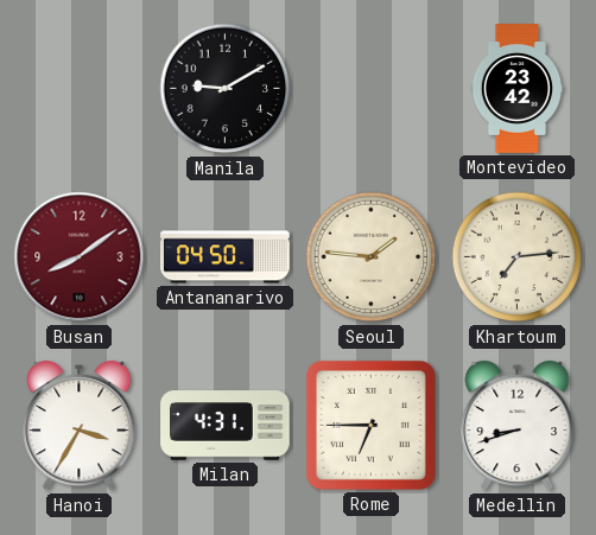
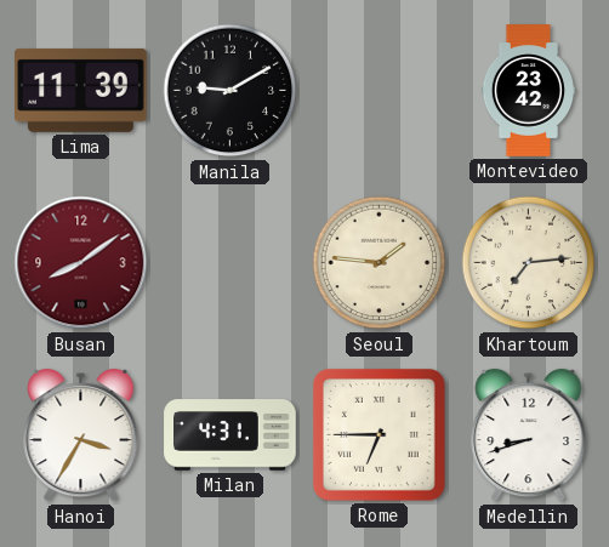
Lima: none -> 11:39
Antananarivo: 04:50 -> none
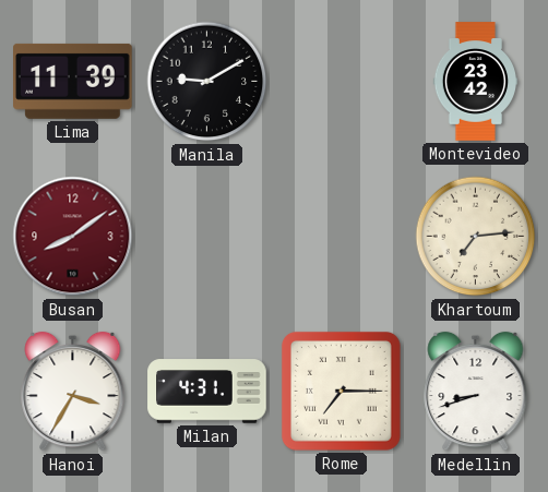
Seoul: 1:46 -> none
Rome: 6:45 -> 7:15
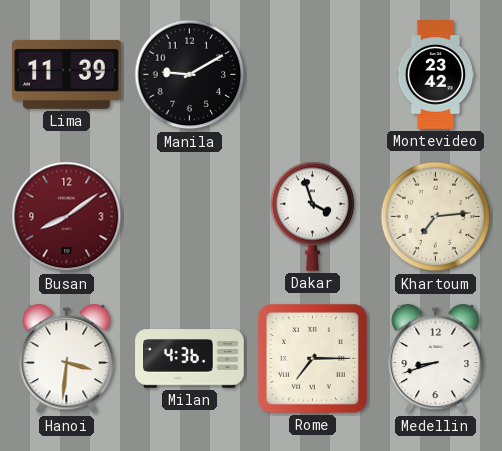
Dakar: none -> 3:57
Hanoi: 3:35 -> 3:31
Milan: 4:31 -> 4:36
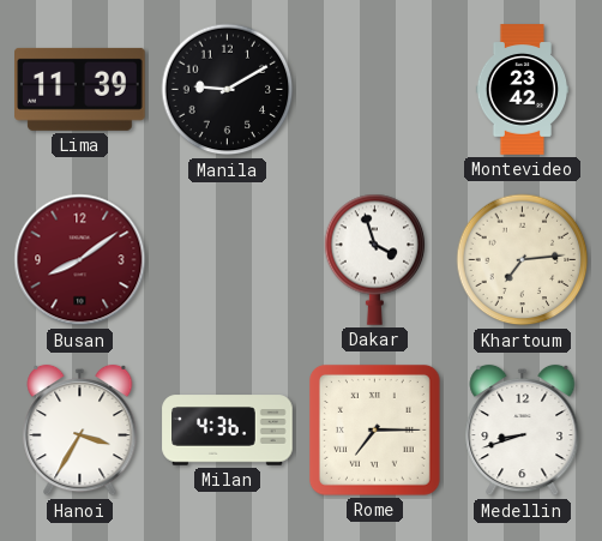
Hanoi: 3:31 -> 3:35
